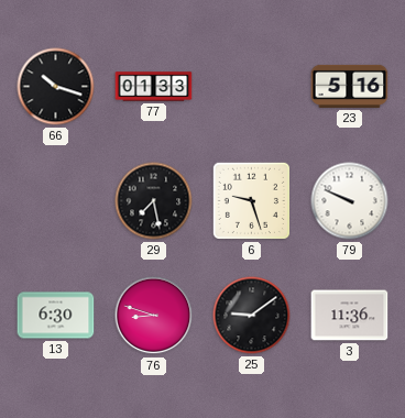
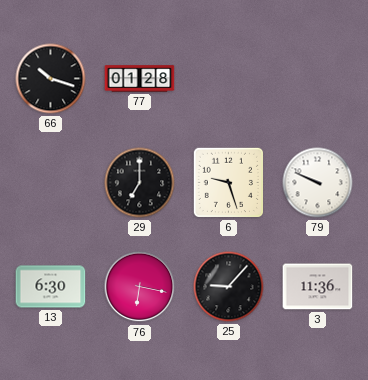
77: 01:33 -> 01:28
23: 5:16 -> none
29: 7:28 -> 7:00
76: 8:48 -> 6:17
25: 9:09 -> 9:07
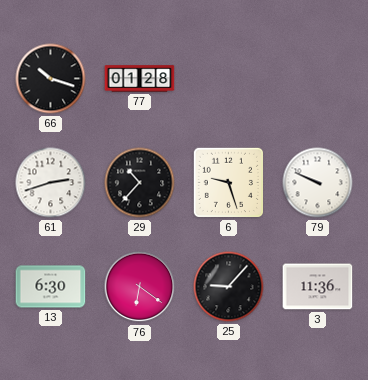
61: none -> 2:42
29: 7:00 -> 10:37
76: 6:17 -> 6:21
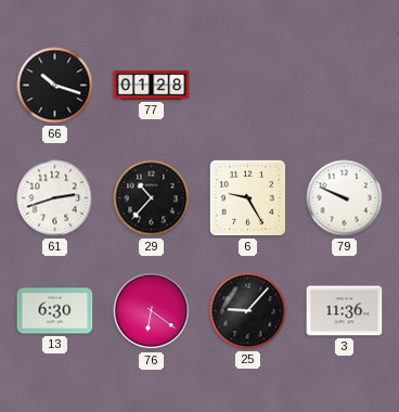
6: 9:27 -> 9:25
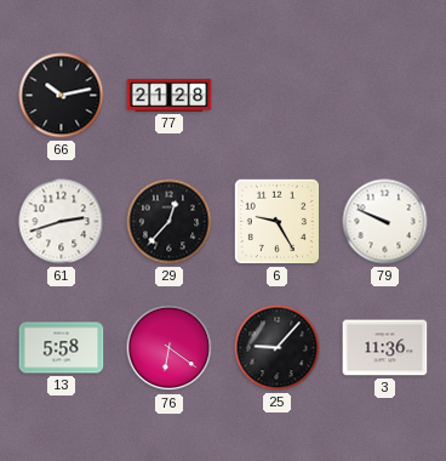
66: 10:18 -> 10:13
77: 01:28 -> 21:28
29: 10:37 -> 12:37
13: 6:30 -> 5:58
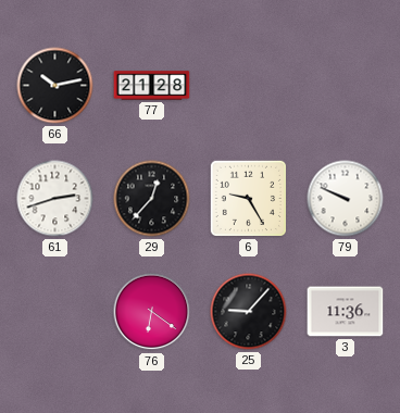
13: 5:58 -> none
